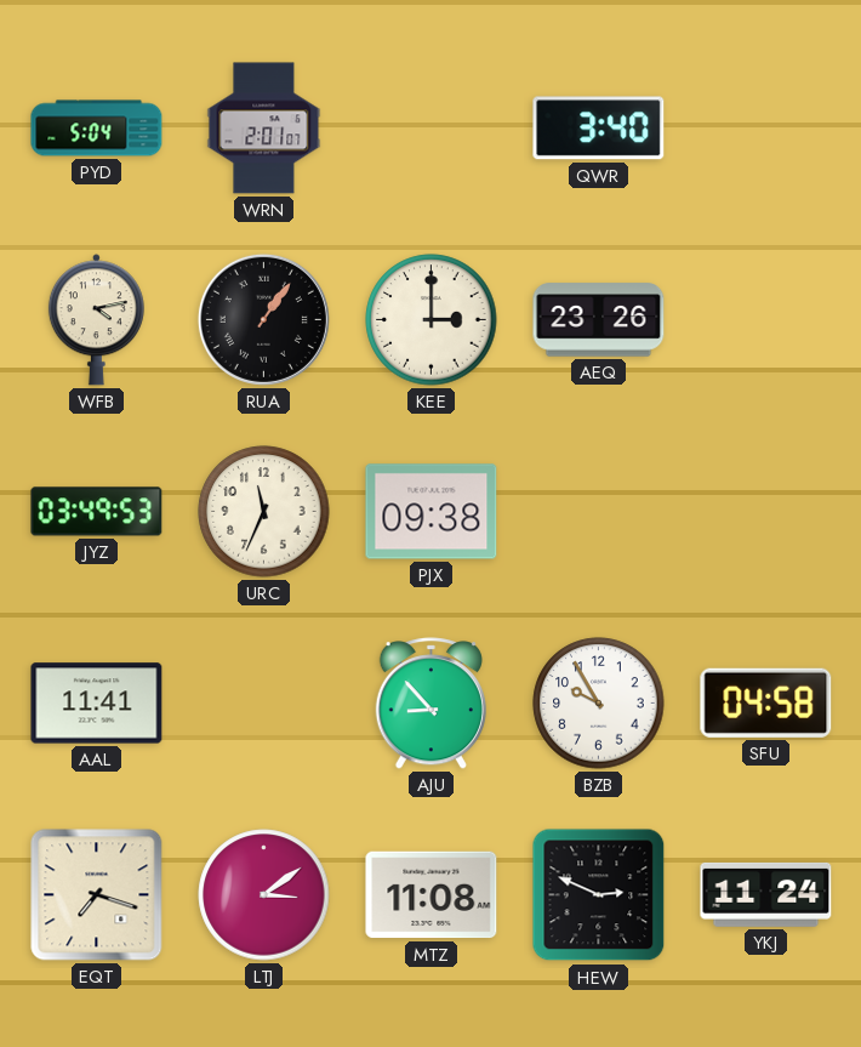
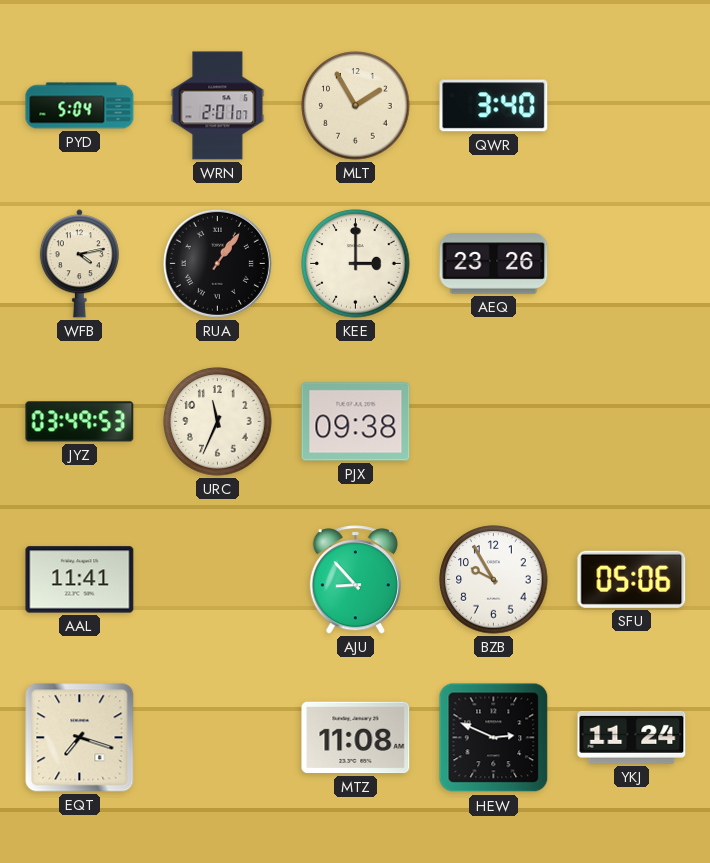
MLT: none -> 1:55
SFU: 04:58 -> 05:06
LTJ: 3:09 -> none
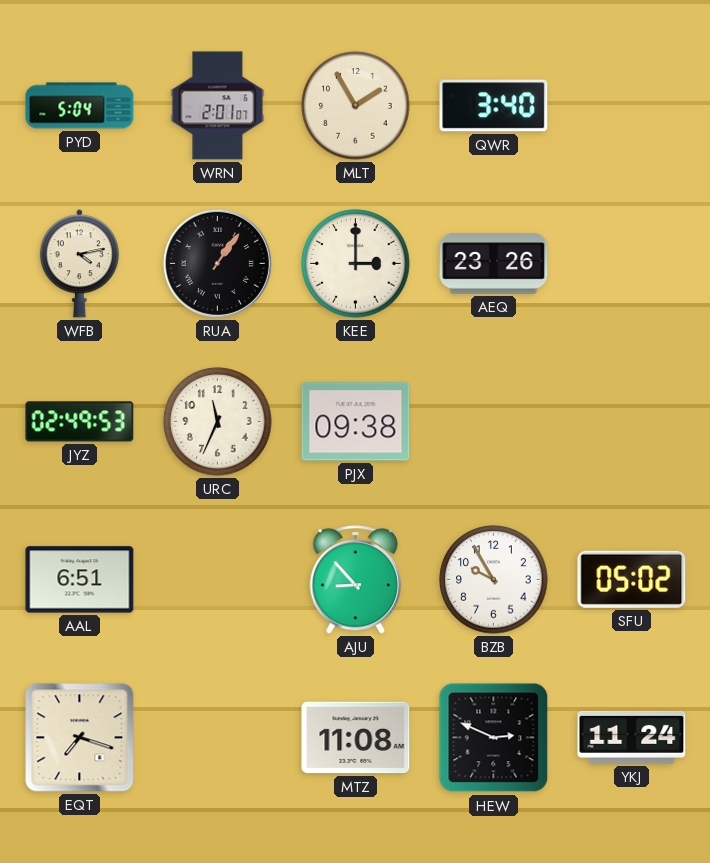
JYZ: 03:49 -> 02:49
AAL: 11:41 -> 6:51
SFU: 05:06 -> 05:02
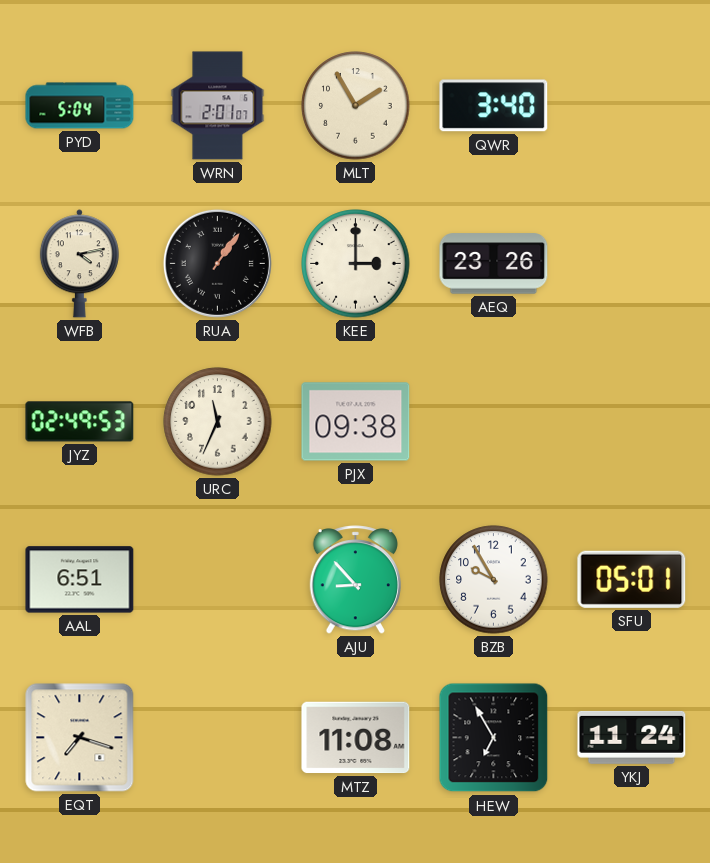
SFU: 05:02 -> 05:01
HEW: 2:49 -> 6:55
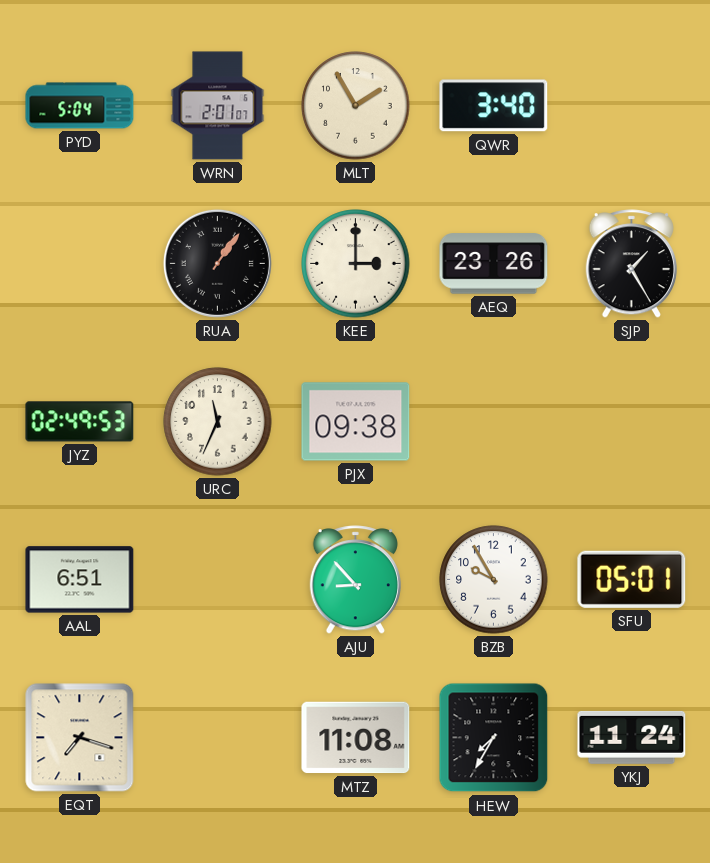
WFB: 4:13 -> none
SJP: none -> 1:25
HEW: 6:55 -> 7:35
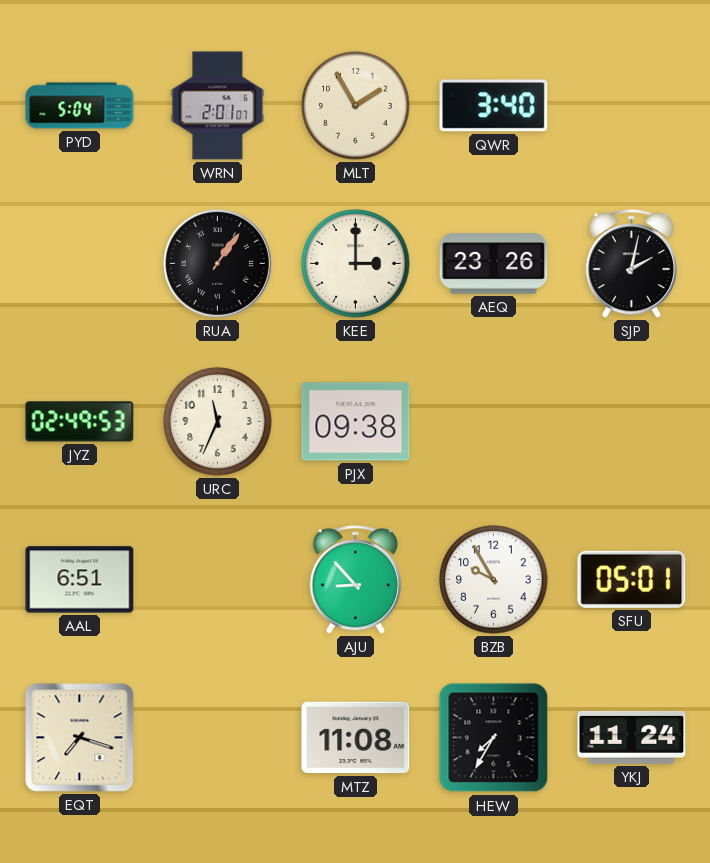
SJP: 1:25 -> 2:02
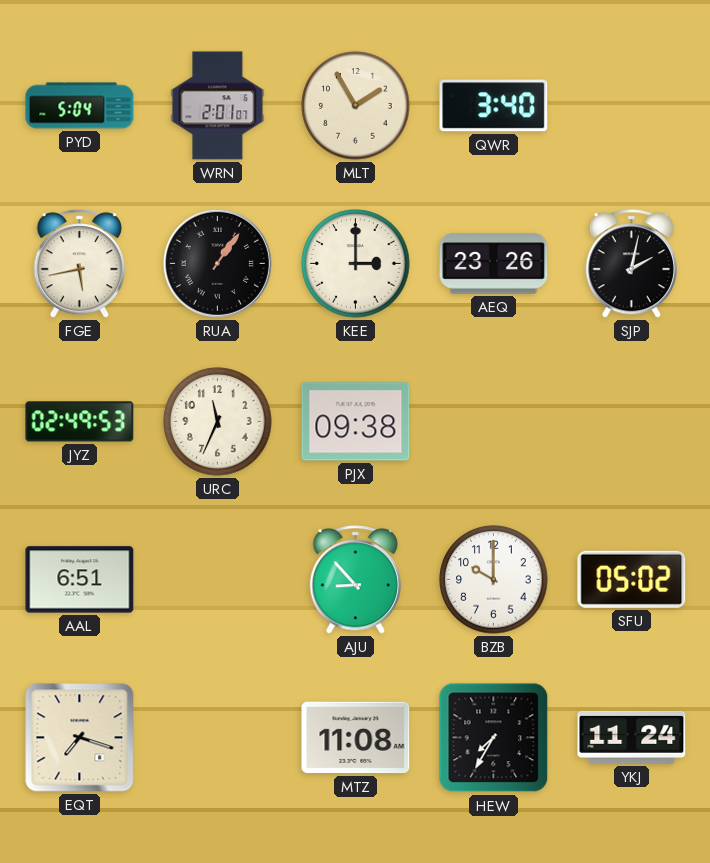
FGE: none -> 5:43
BZB: 9:55 -> 10:00
SFU: 05:01 -> 05:02
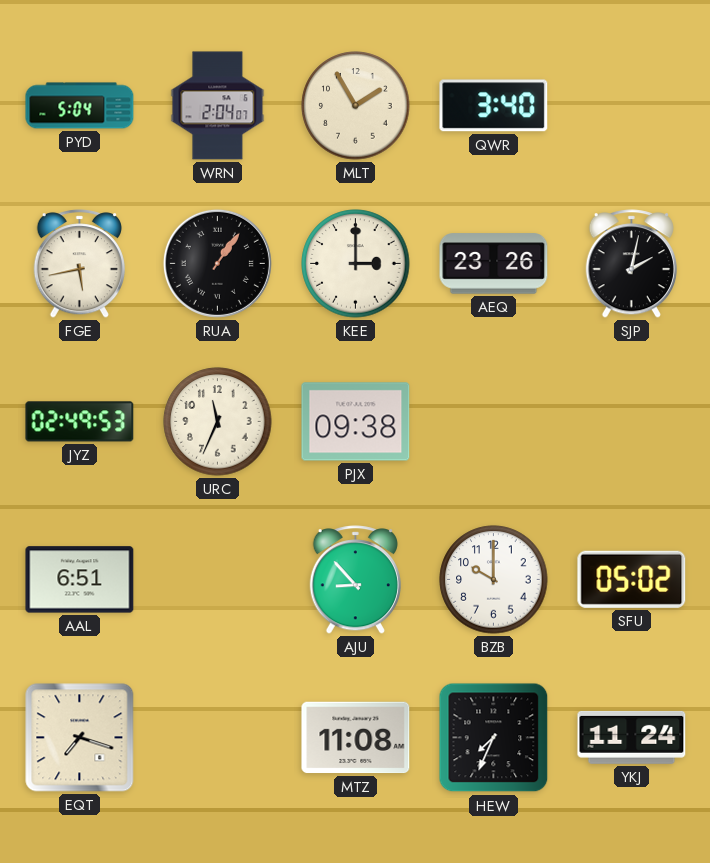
WRN: 2:01 -> 2:04
HEW: 7:35 -> 7:34
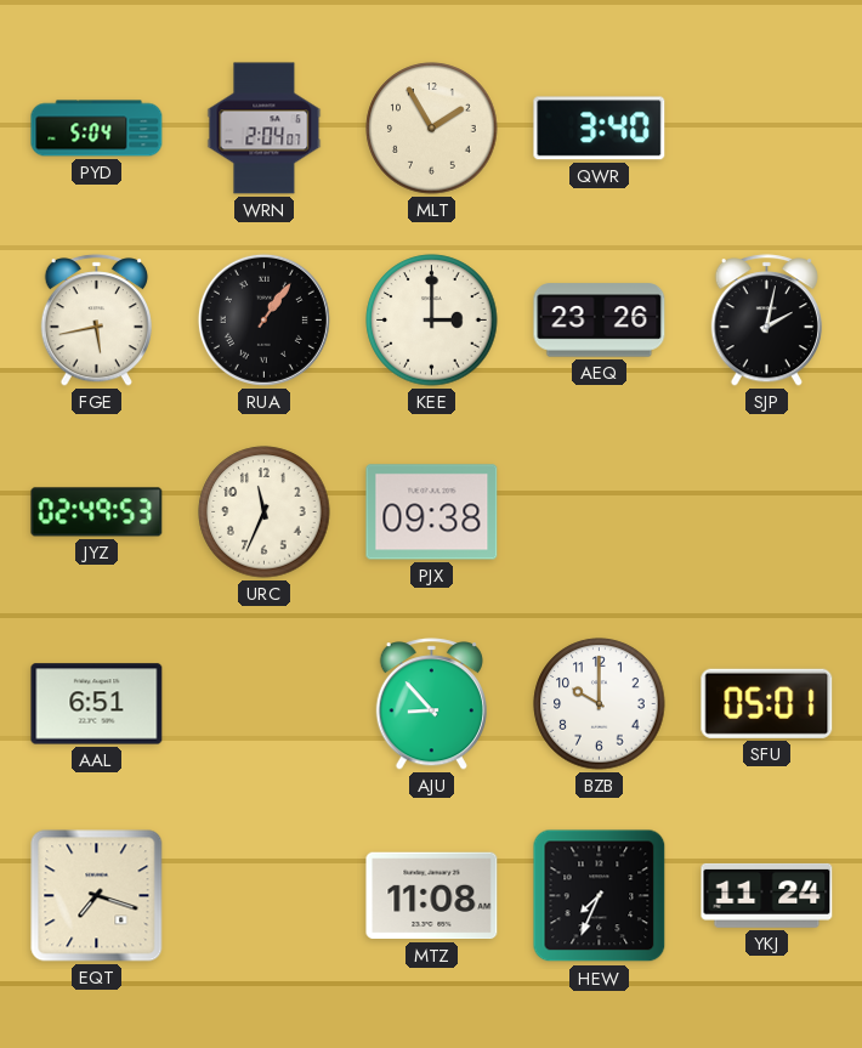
SFU: 05:02 -> 05:01
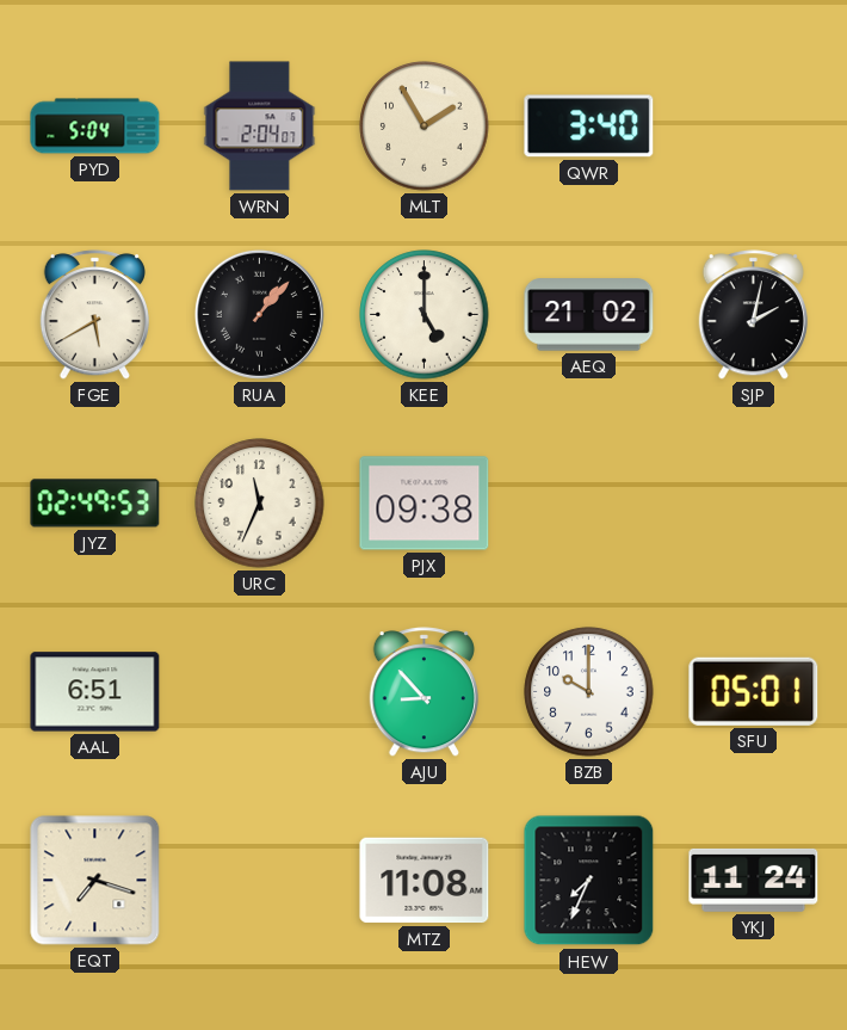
FGE: 5:43 -> 5:40
RUA: 1:06 -> 1:07
KEE: 3:00 -> 5:00
AEQ: 23:26 -> 21:02
